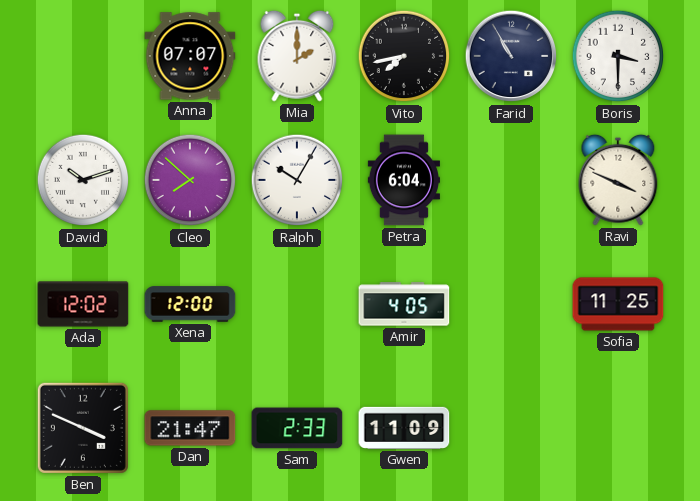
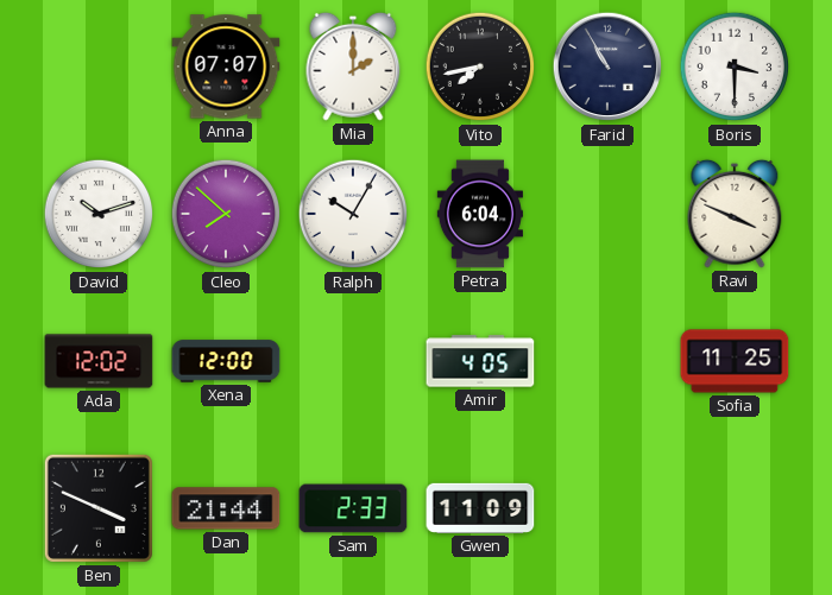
Dan: 21:47 -> 21:44
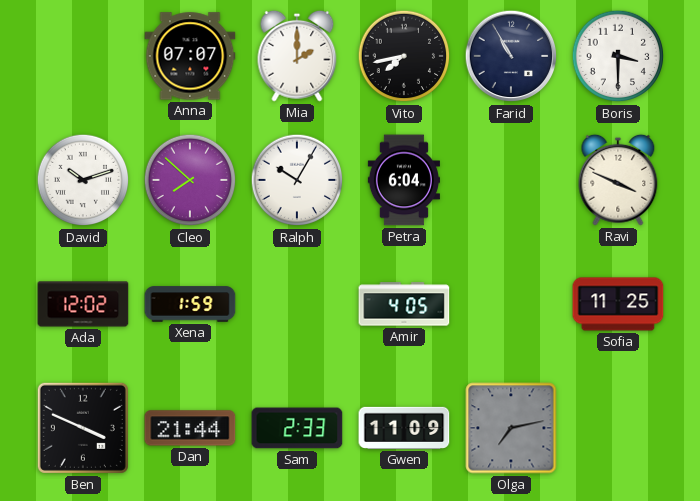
Xena: 12:00 -> 1:59
Olga: none -> 7:13
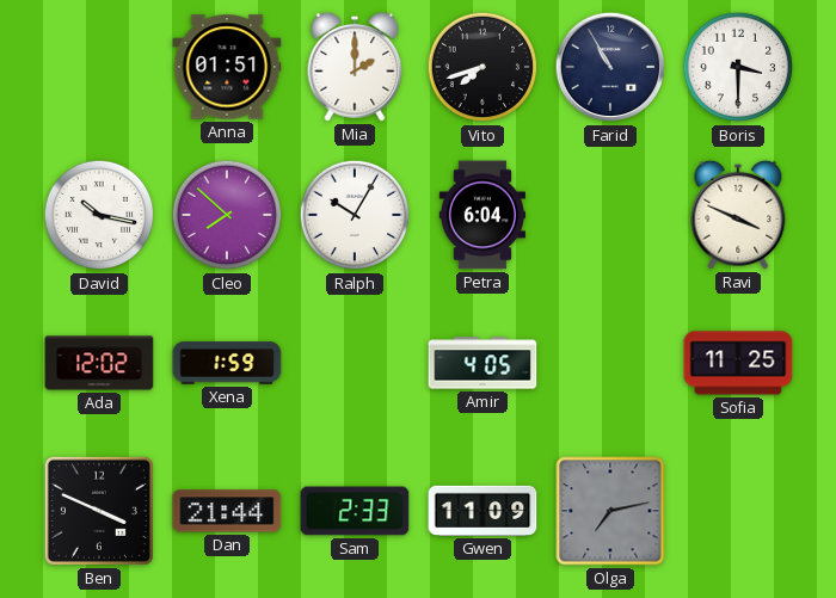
Anna: 07:07 -> 01:51
Vito: 7:43 -> 7:42
David: 10:12 -> 10:17
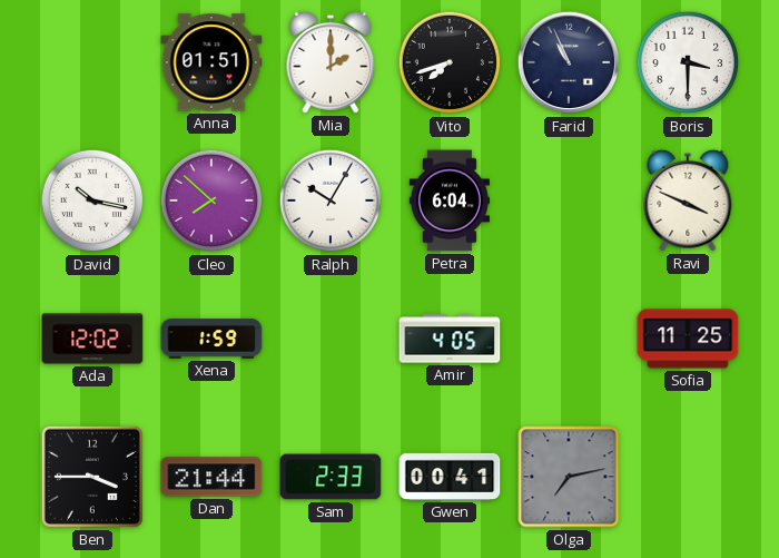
Farid: 10:55 -> 10:56
Ben: 3:49 -> 3:45
Gwen: 11:09 -> 00:41
